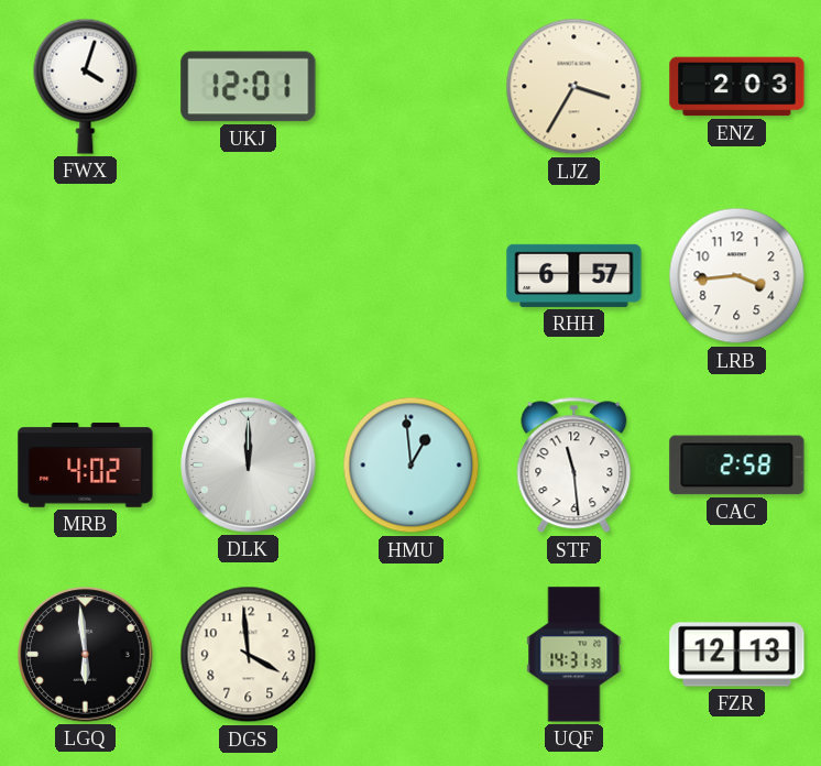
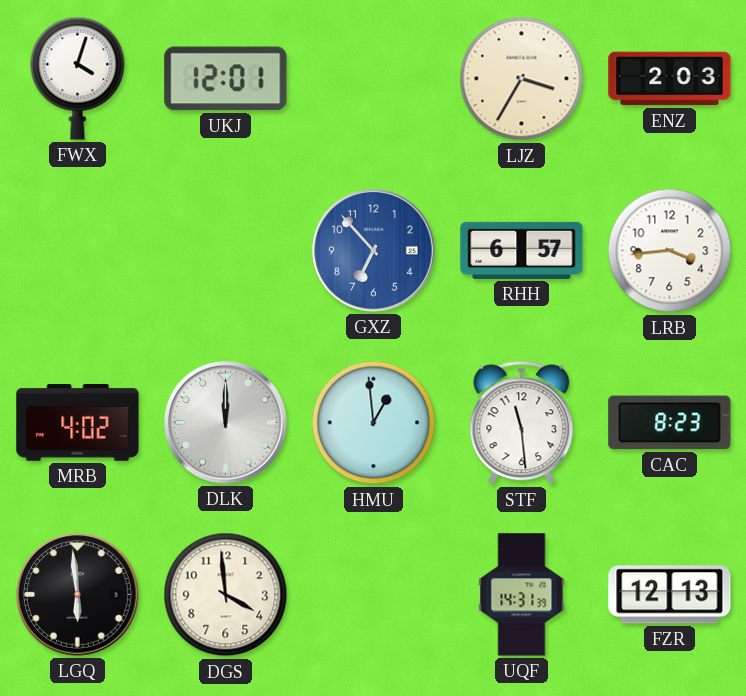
GXZ: none -> 6:53
CAC: 2:58 -> 8:23
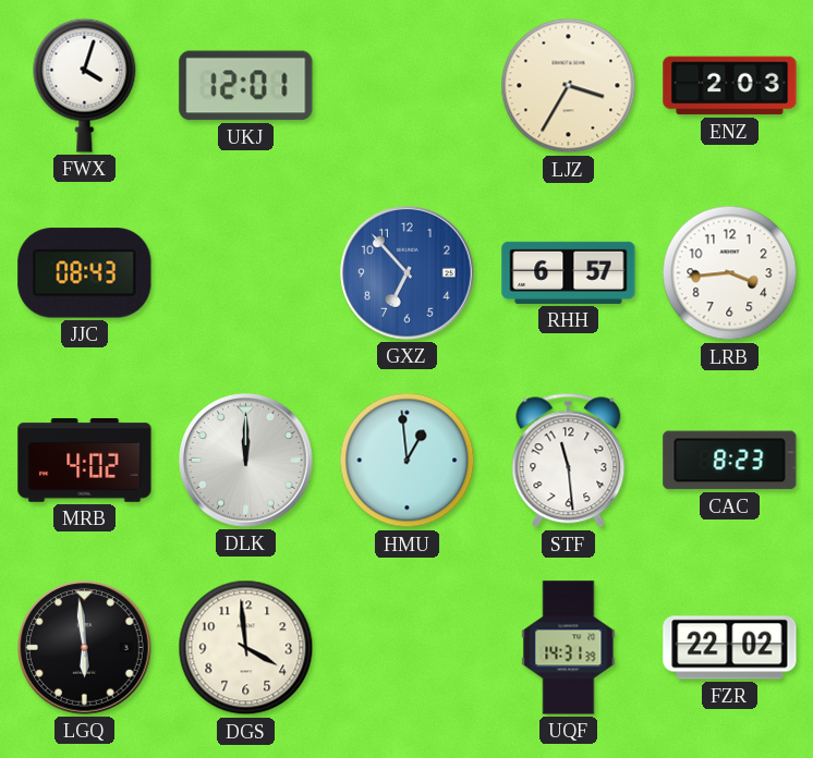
JJC: none -> 08:43
FZR: 12:13 -> 22:02
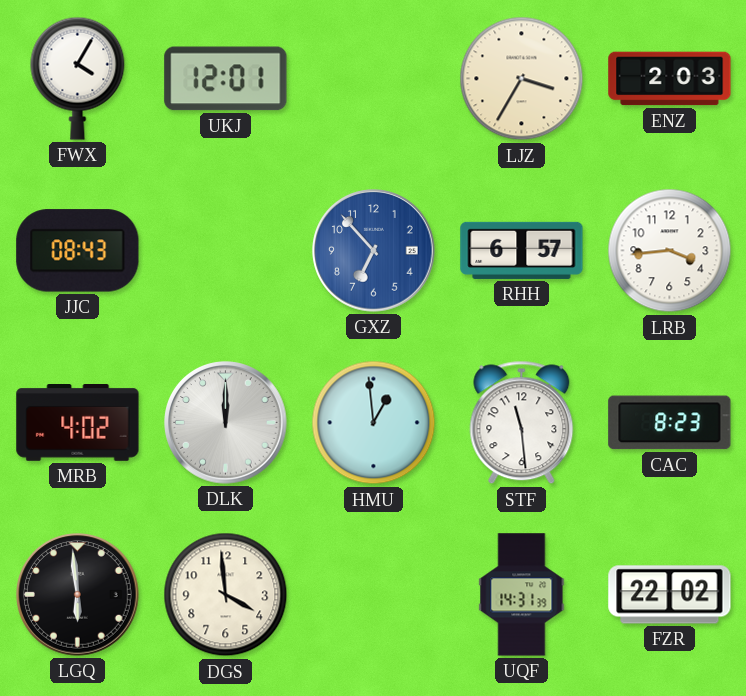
FWX: 4:03 -> 4:05
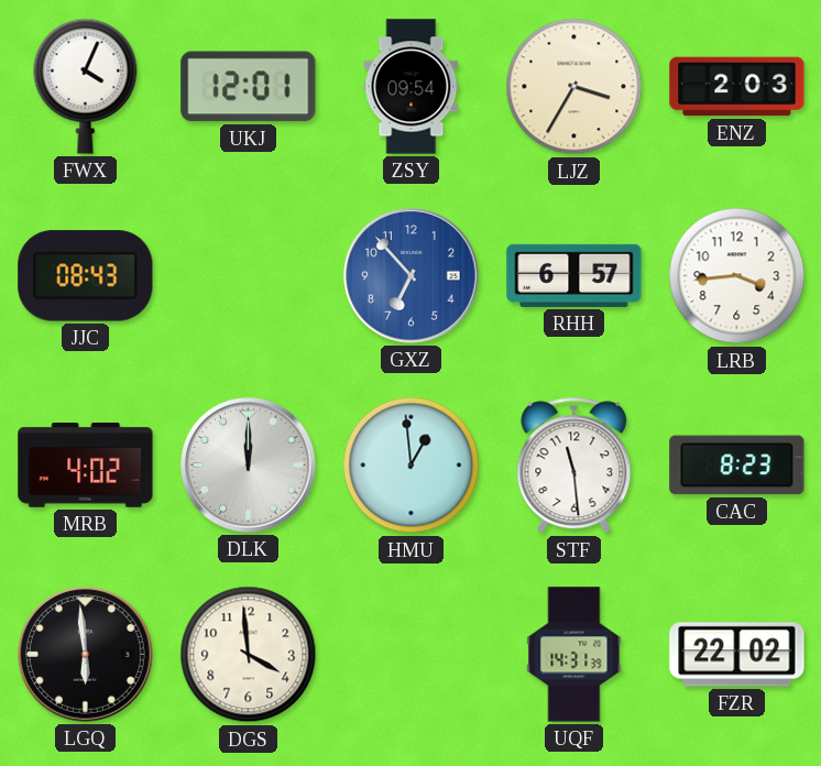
FWX: 4:05 -> 4:04
ZSY: none -> 09:54
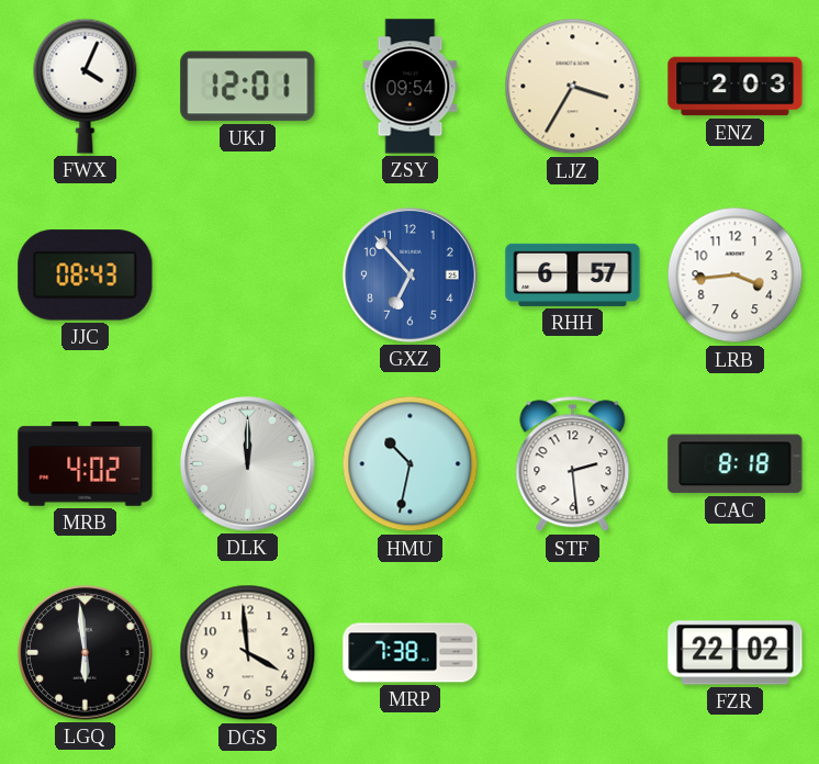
HMU: 12:59 -> 10:32
STF: 11:29 -> 2:29
CAC: 8:23 -> 8:18
MRP: none -> 7:38
UQF: 14:31 -> none
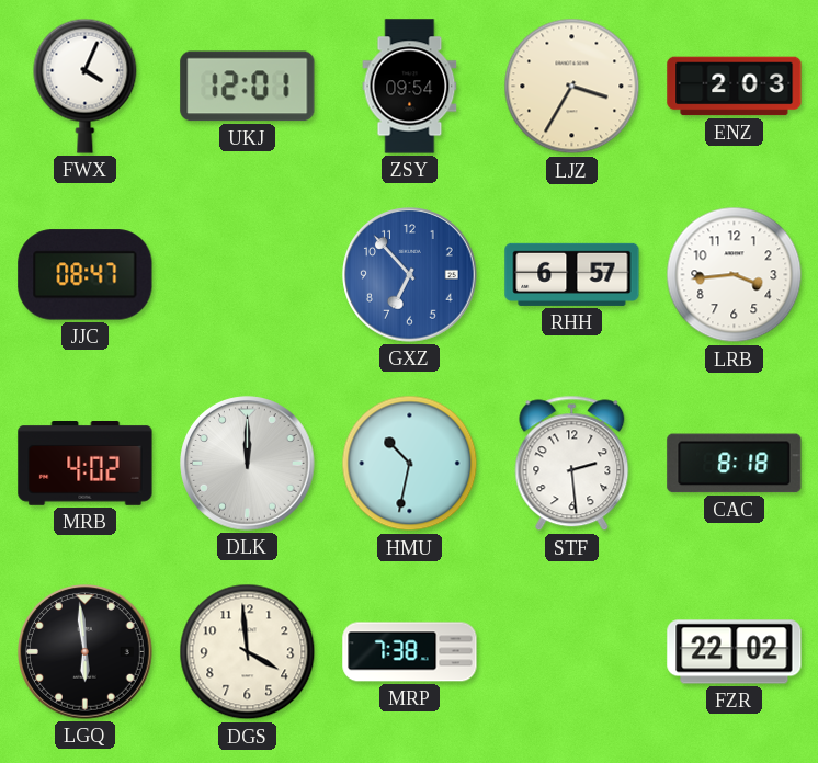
JJC: 08:43 -> 08:47
